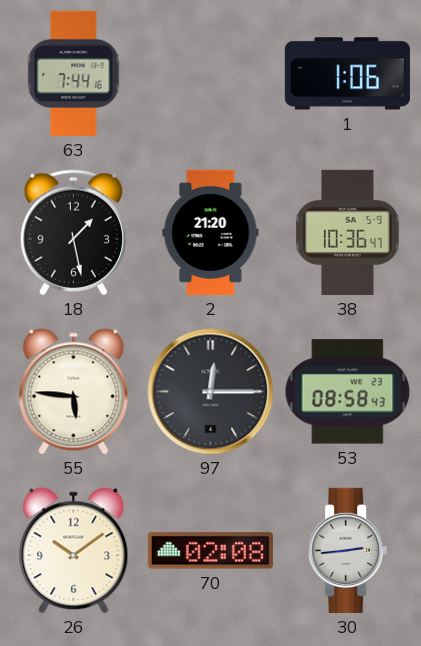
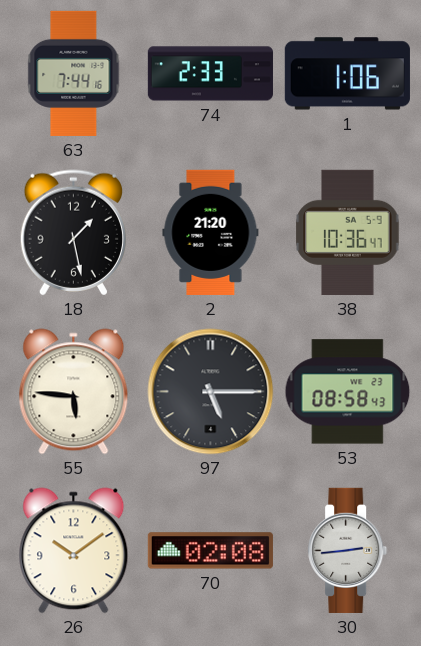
74: none -> 2:33
97: 12:15 -> 5:15
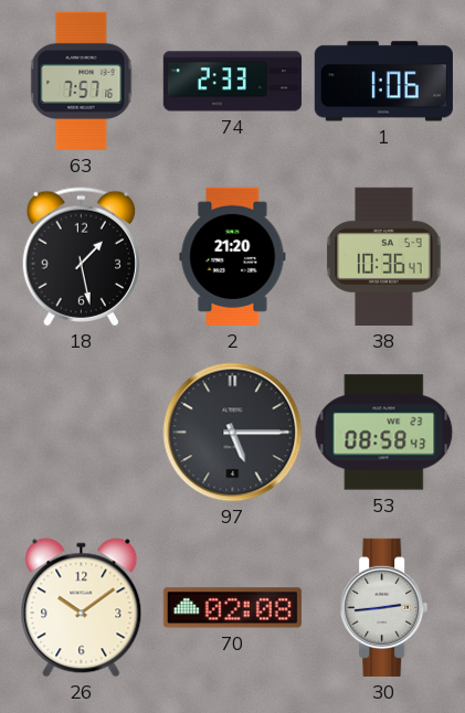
63: 7:44 -> 7:57
55: 5:46 -> none
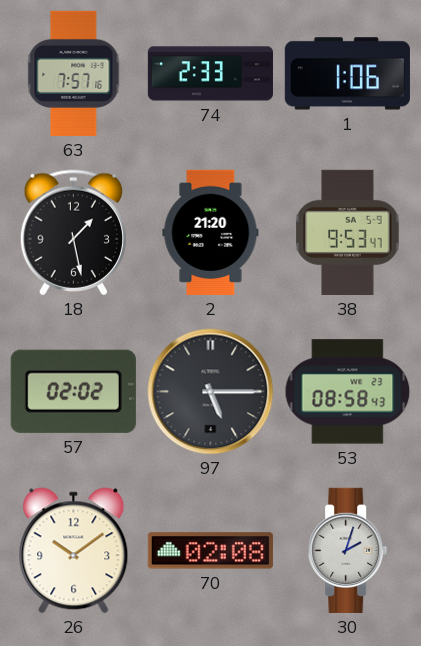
38: 10:36 -> 9:53
57: none -> 02:02
30: 2:44 -> 2:03
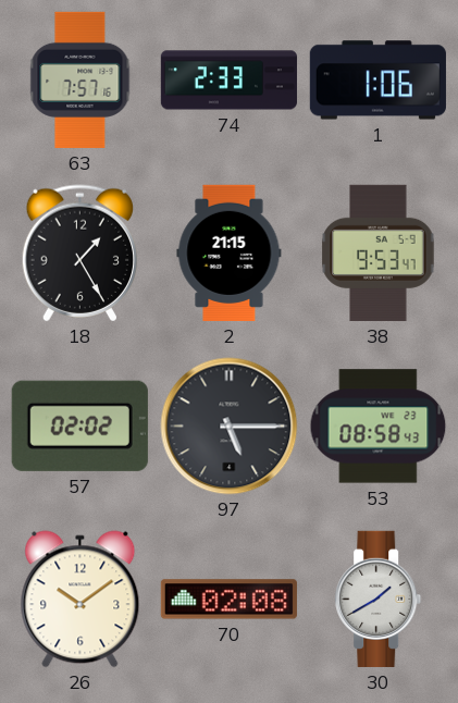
18: 1:28 -> 1:25
2: 21:20 -> 21:15
30: 2:03 -> 1:40
